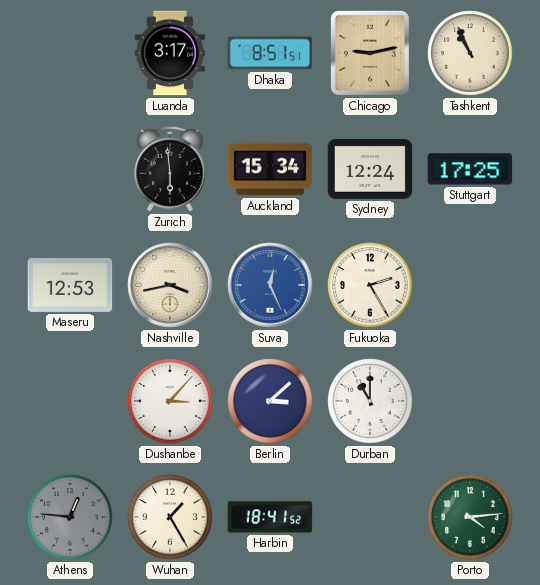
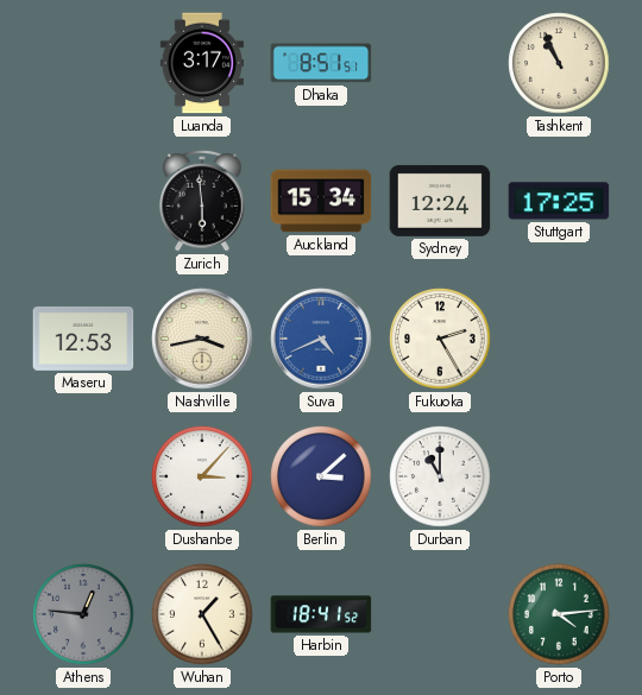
Chicago: 9:13 -> none
Suva: 12:26 -> 4:41
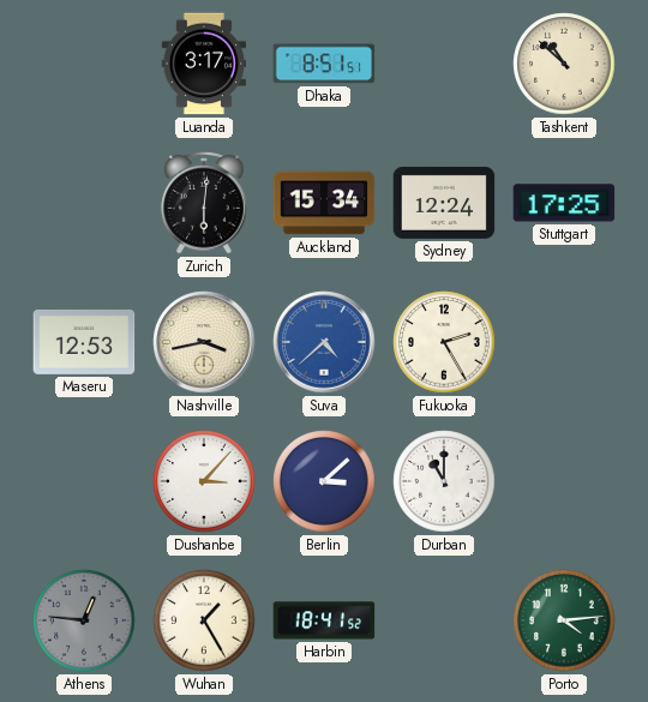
Tashkent: 10:56 -> 10:52
Zurich: 5:59 -> 6:01
Suva: 4:41 -> 4:38
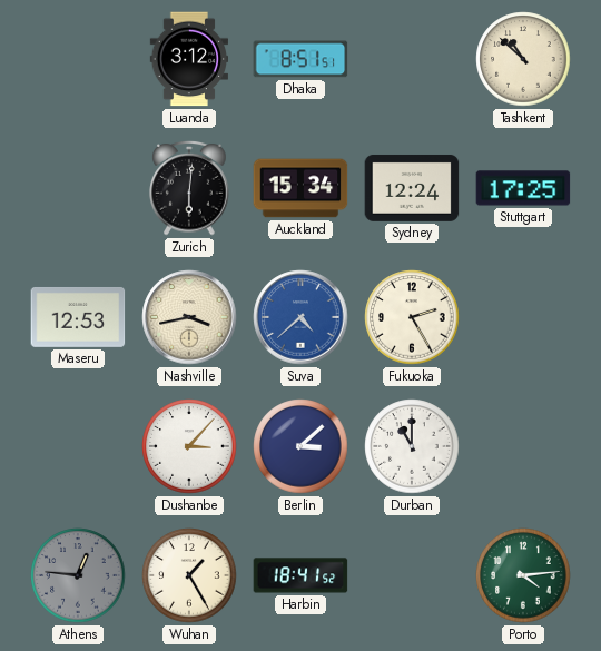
Luanda: 3:17 -> 3:12
